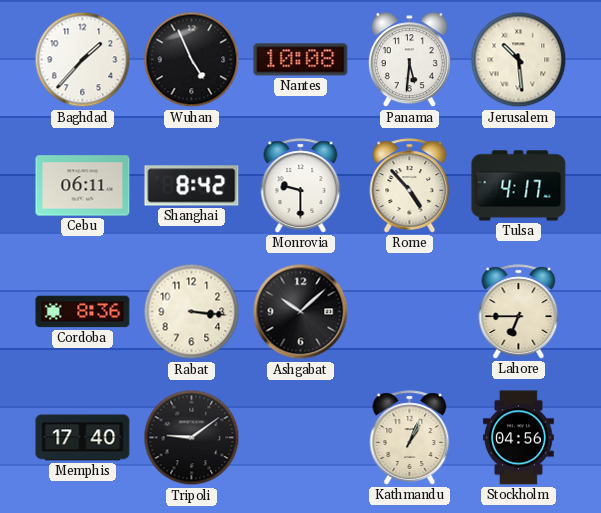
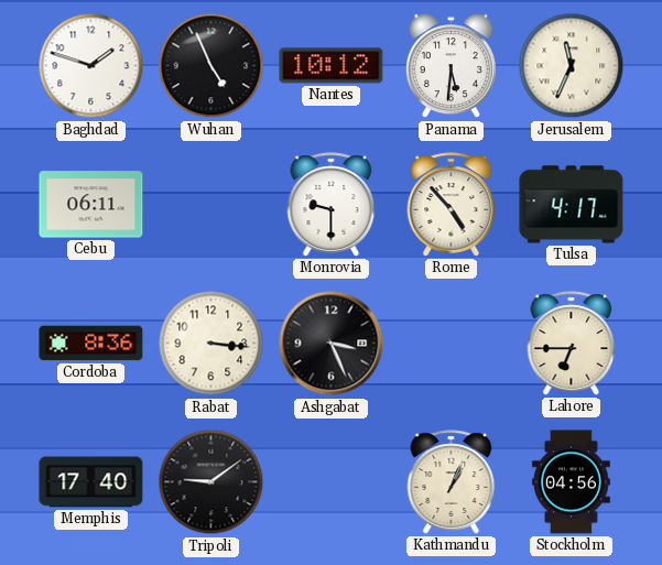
Baghdad: 1:37 -> 1:48
Nantes: 10:08 -> 10:12
Jerusalem: 10:29 -> 11:34
Shanghai: 8:42 -> none
Ashgabat: 10:08 -> 3:26
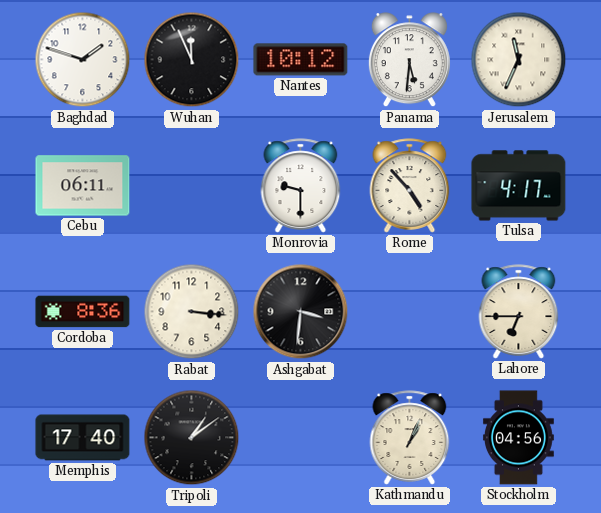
Wuhan: 4:56 -> 11:56
Ashgabat: 3:26 -> 3:31
Tripoli: 9:09 -> 1:09
